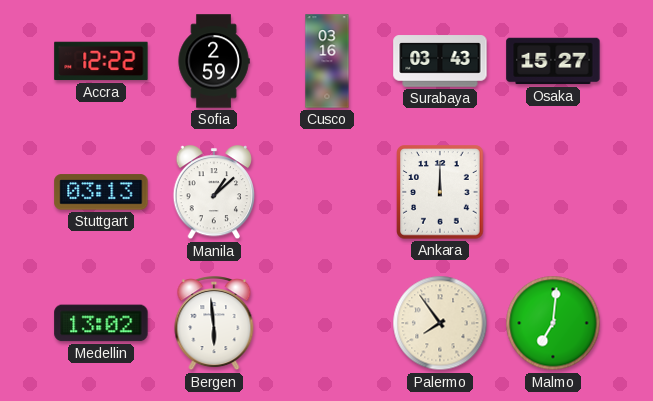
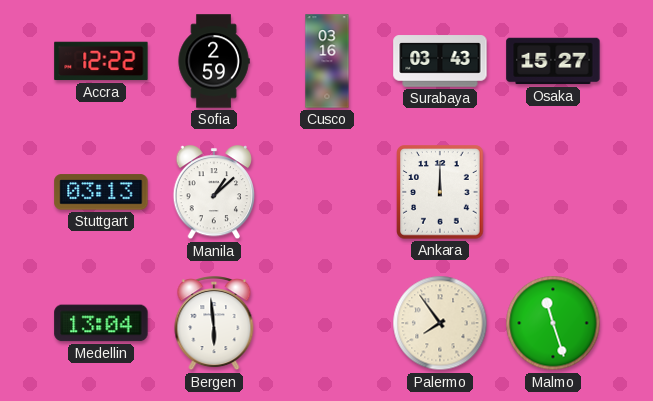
Medellin: 13:02 -> 13:04
Malmo: 7:01 -> 11:27
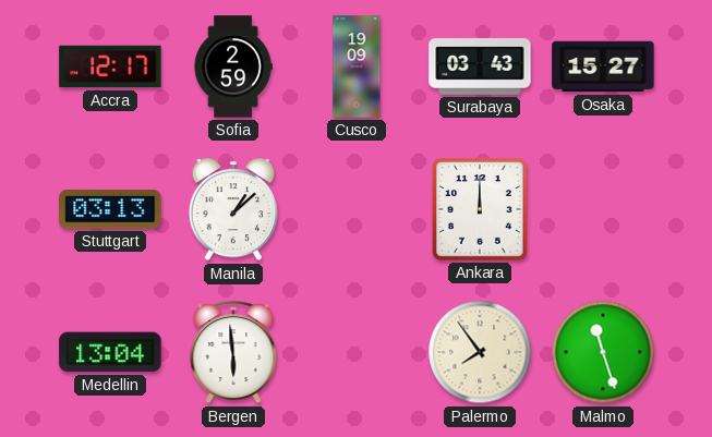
Accra: 12:22 -> 12:17
Cusco: 03:16 -> 19:09
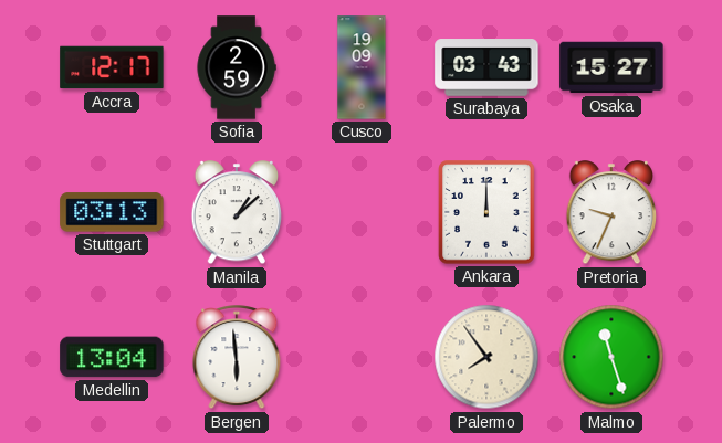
Pretoria: none -> 9:34
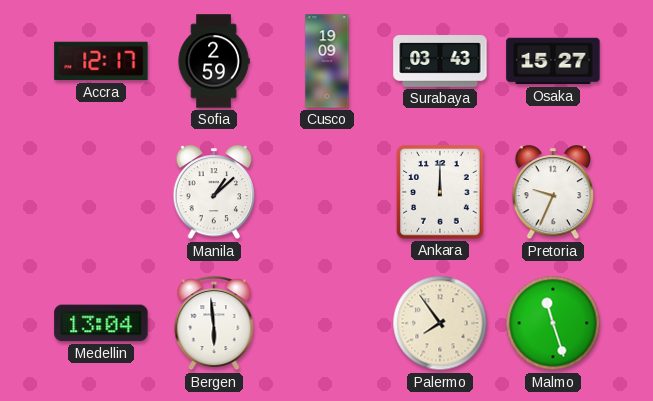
Stuttgart: 03:13 -> none
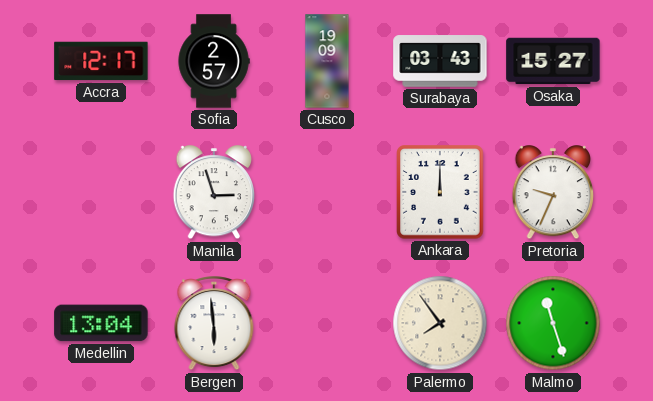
Sofia: 2:59 -> 2:57
Manila: 1:08 -> 2:57
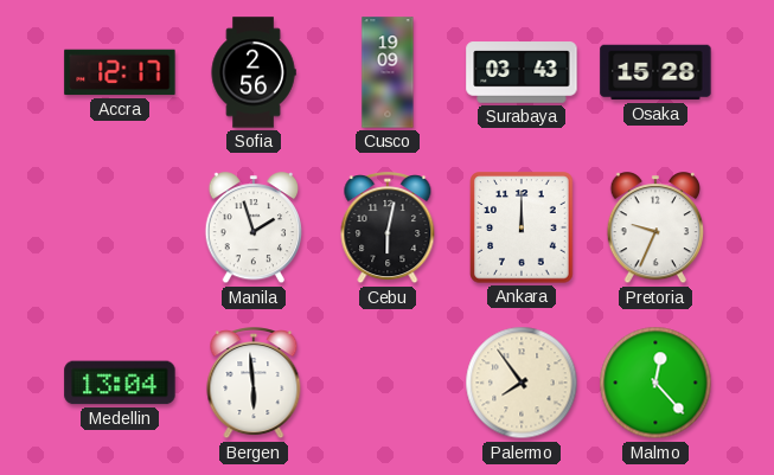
Sofia: 2:57 -> 2:56
Osaka: 15:27 -> 15:28
Manila: 2:57 -> 1:57
Cebu: none -> 6:02
Malmo: 11:27 -> 12:23
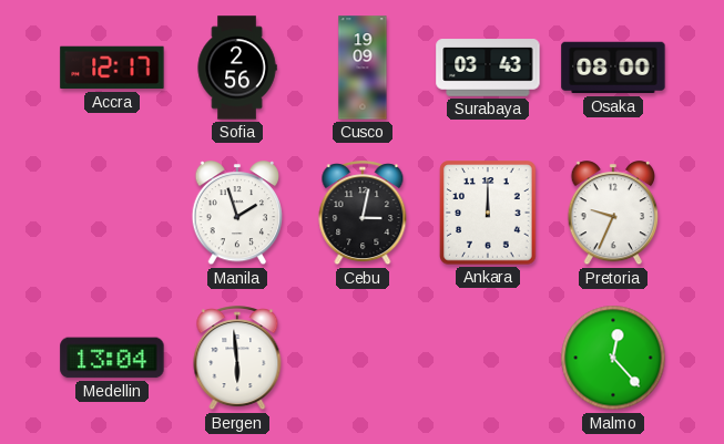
Osaka: 15:28 -> 08:00
Cebu: 6:02 -> 3:02
Palermo: 7:54 -> none
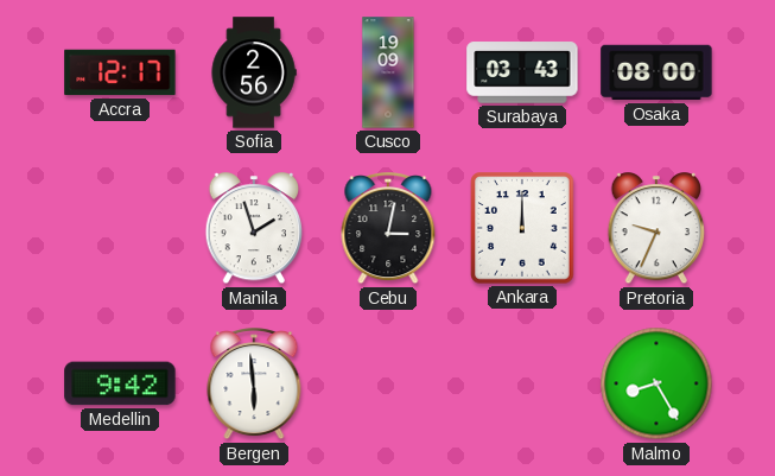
Medellin: 13:04 -> 9:42
Malmo: 12:23 -> 8:25
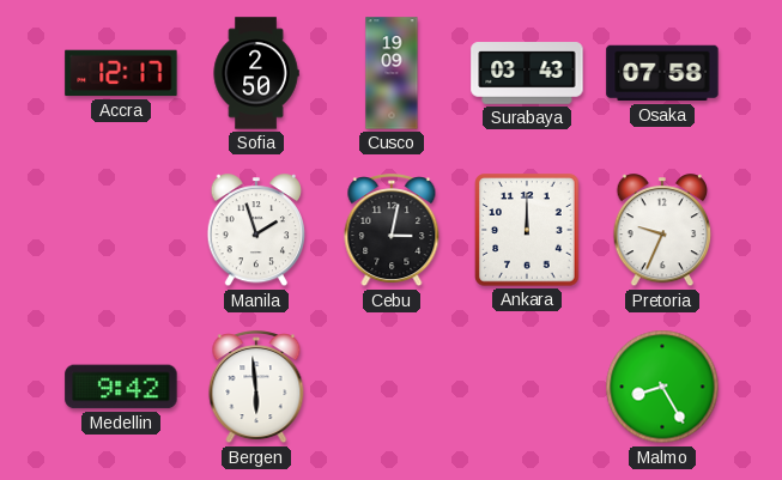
Sofia: 2:56 -> 2:50
Osaka: 08:00 -> 07:58
